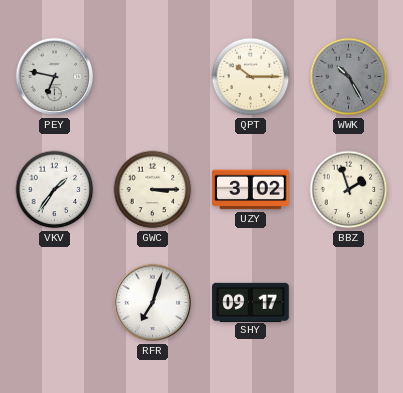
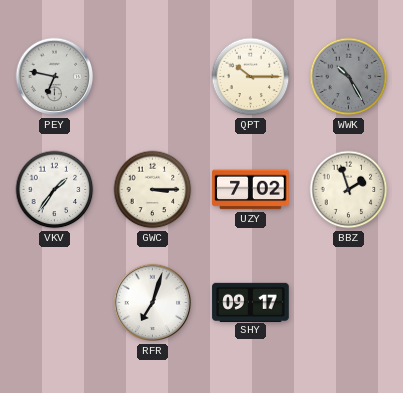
UZY: 3:02 -> 7:02
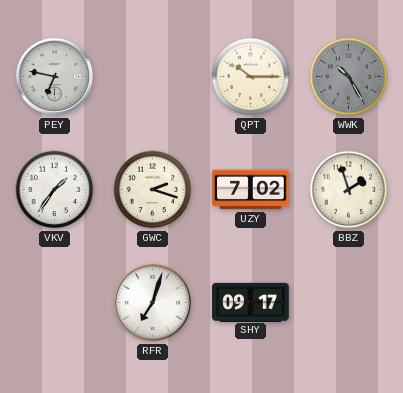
GWC: 3:15 -> 2:18
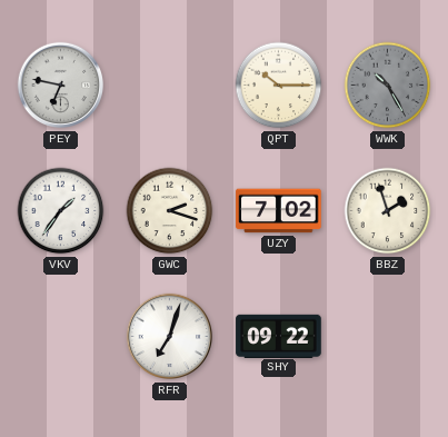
SHY: 09:17 -> 09:22
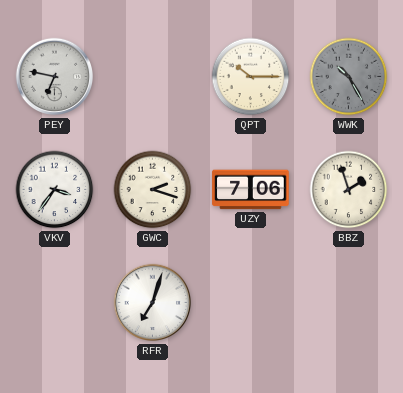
VKV: 1:36 -> 3:36
UZY: 7:02 -> 7:06
SHY: 09:22 -> none
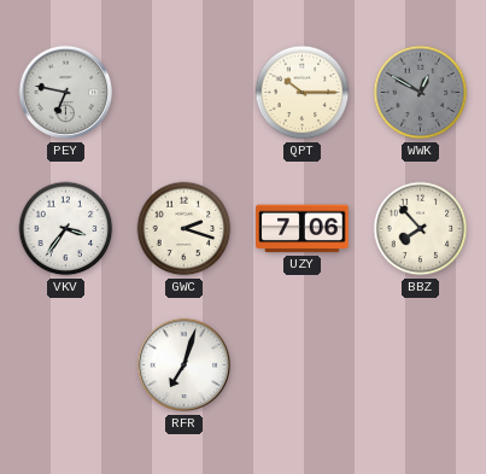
WWK: 10:25 -> 12:50
BBZ: 1:57 -> 7:53
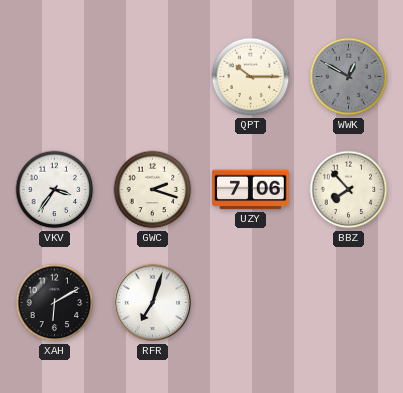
PEY: 6:47 -> none
XAH: none -> 6:10
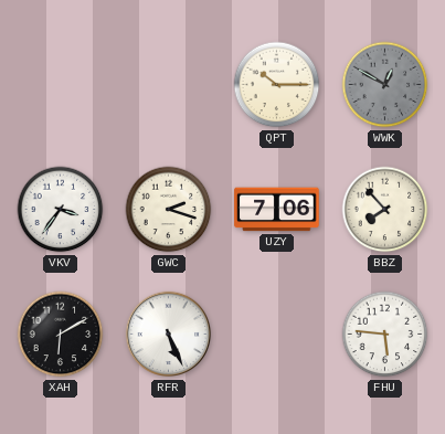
RFR: 7:03 -> 5:26
FHU: none -> 5:46
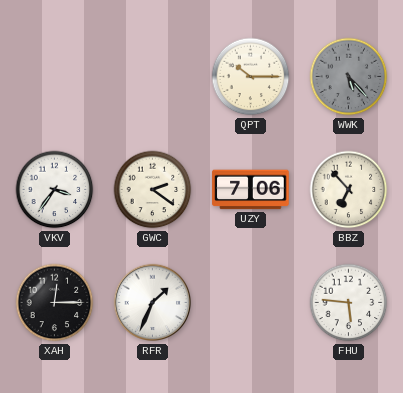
WWK: 12:50 -> 5:23
GWC: 2:18 -> 2:21
BBZ: 7:53 -> 6:53
XAH: 6:10 -> 12:15
RFR: 5:26 -> 1:34
